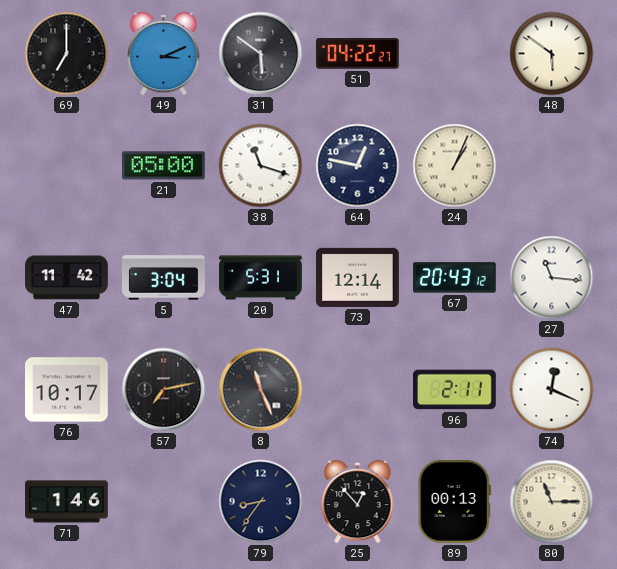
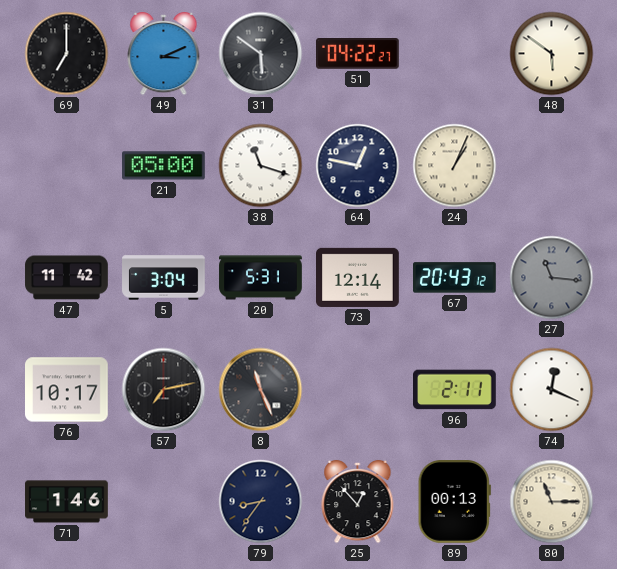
27 dial: white -> grey
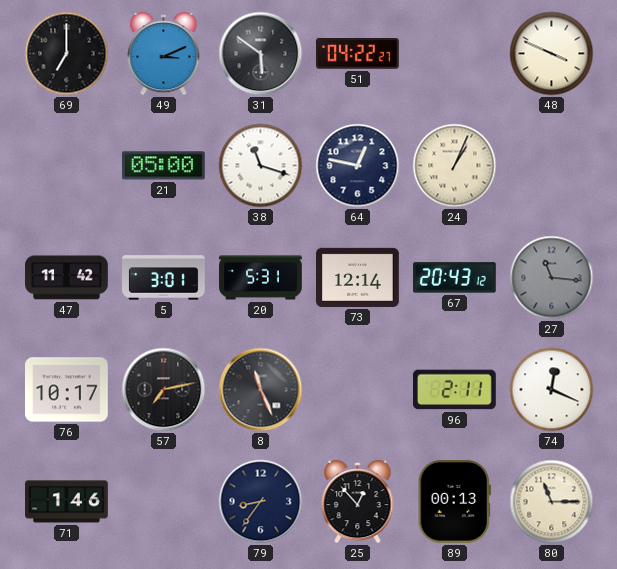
48: 5:51 -> 3:49
5: 3:04 -> 3:01
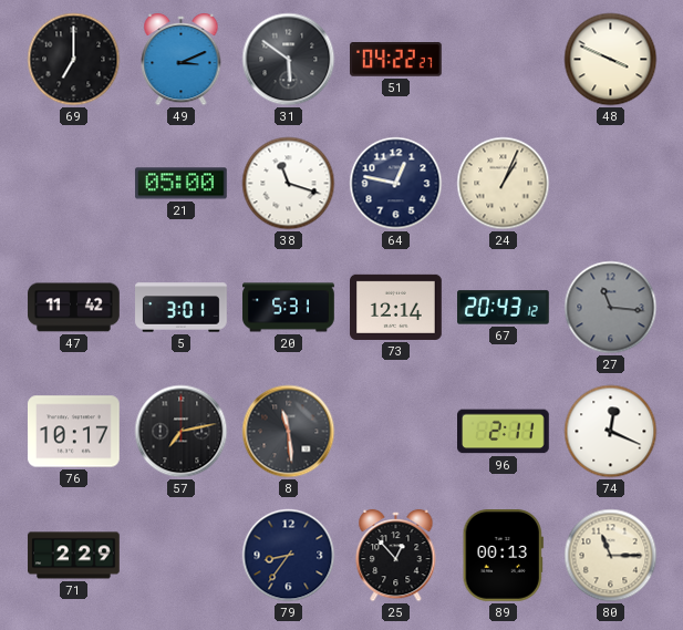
8: 11:26 -> 11:29
71: 1:46 -> 2:29
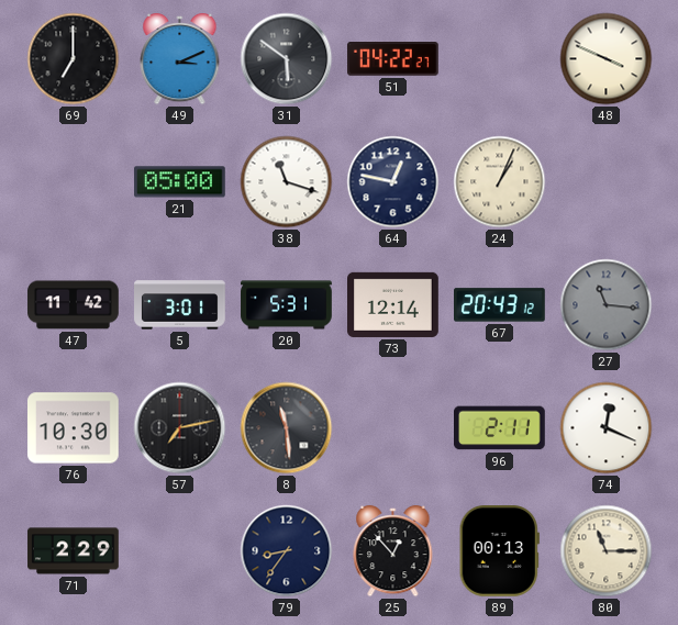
76: 10:17 -> 10:30
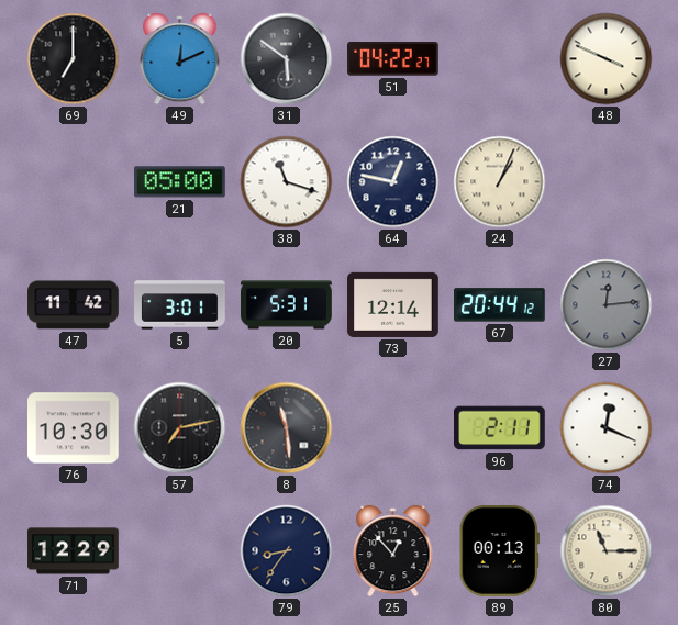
49: 3:11 -> 12:11
67: 20:43 -> 20:44
27: 11:16 -> 12:14
71: 2:29 -> 12:29
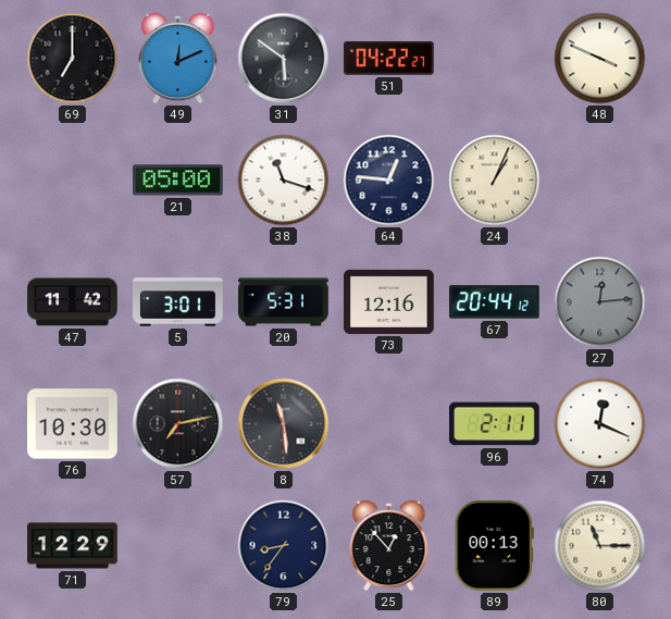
64: 12:47 -> 12:46
73: 12:14 -> 12:16
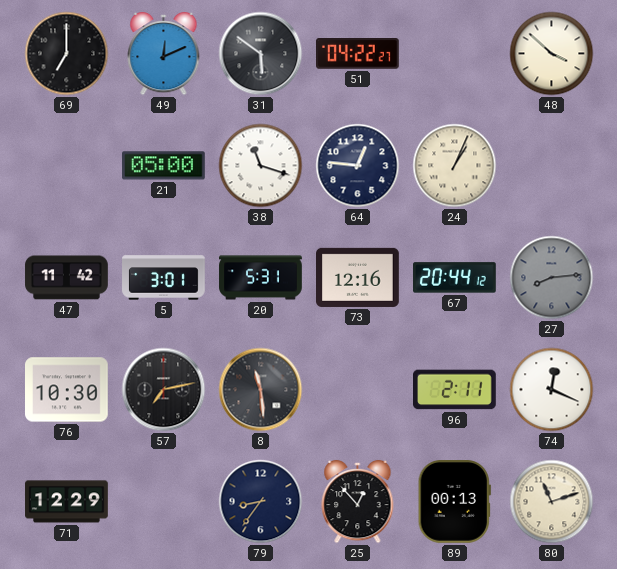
48: 3:49 -> 3:52
27: 12:14 -> 8:14
80: 11:15 -> 11:12
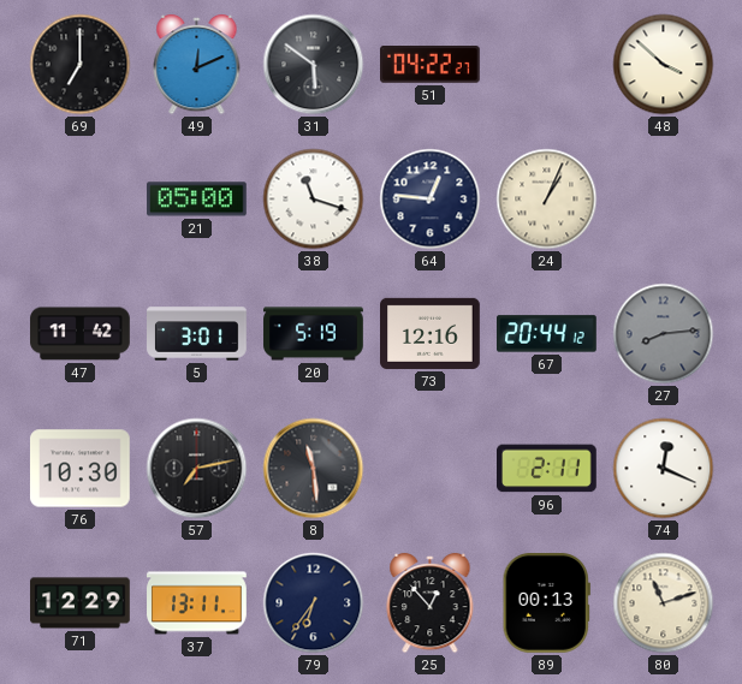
20: 5:31 -> 5:19
37: none -> 13:11
79: 8:36 -> 6:36
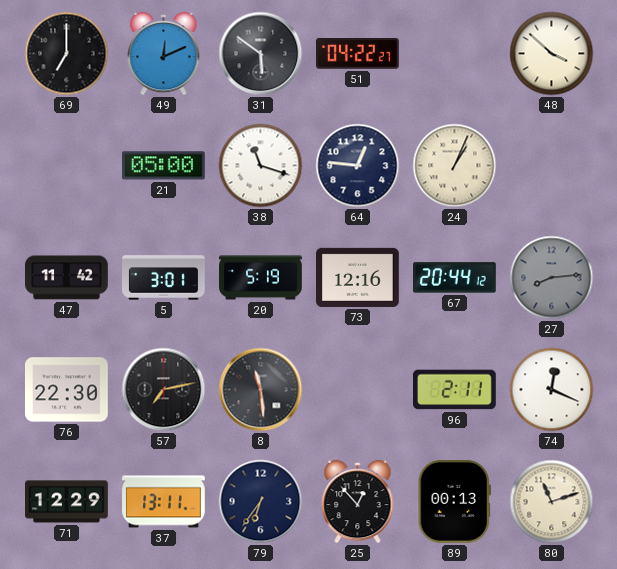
76: 10:30 -> 22:30
